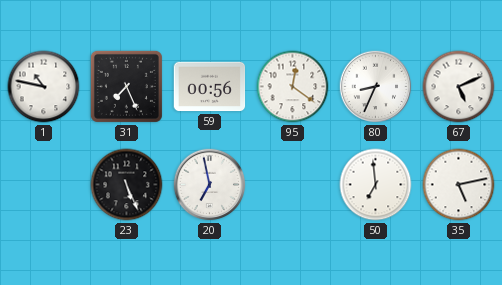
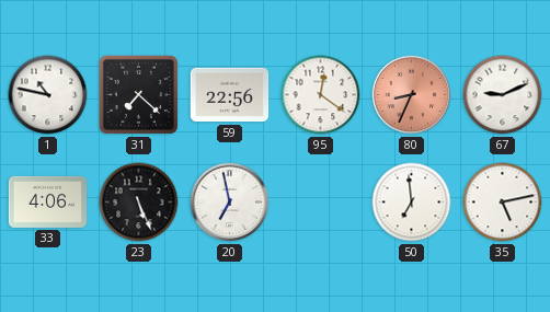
31: 7:26 -> 7:22
59: 00:56 -> 22:56
80 dial: white -> salmon
67: 5:11 -> 9:11
33: none -> 4:06
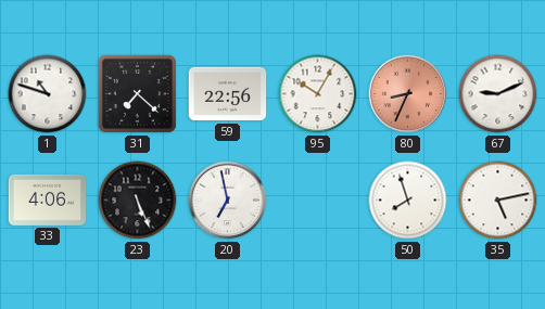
1: 10:47 -> 10:48
95: 12:21 -> 10:05
50: 6:59 -> 7:57
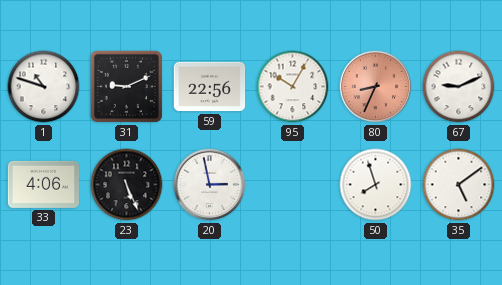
31: 7:22 -> 9:11
20: 6:58 -> 2:58
35: 5:13 -> 5:09
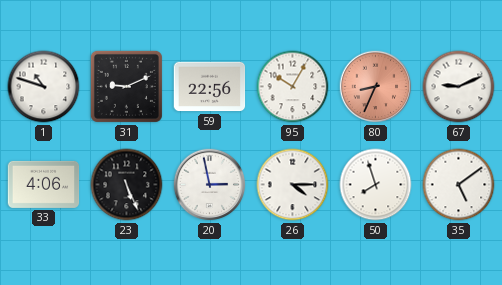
26: none -> 4:15
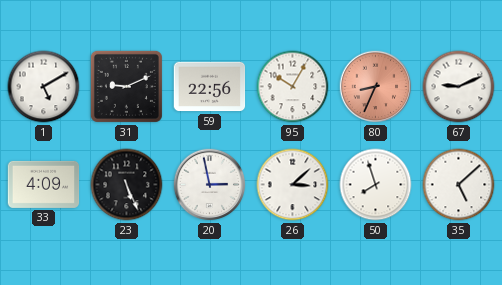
1: 10:48 -> 5:10
33: 4:06 -> 4:09
26: 4:15 -> 3:08
35: 5:09 -> 5:08
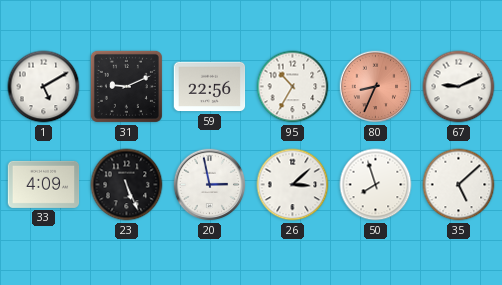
95: 10:05 -> 10:35
